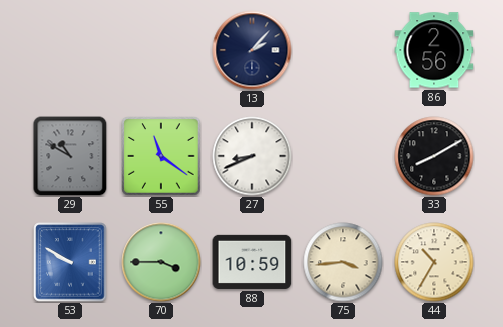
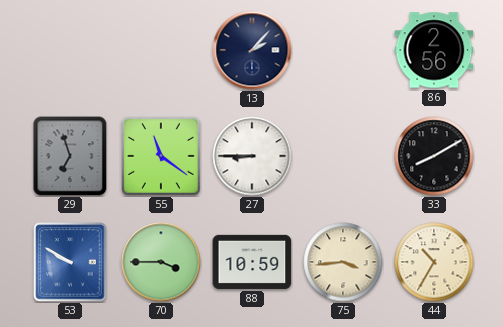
29: 10:50 -> 6:57
27: 8:41 -> 8:45
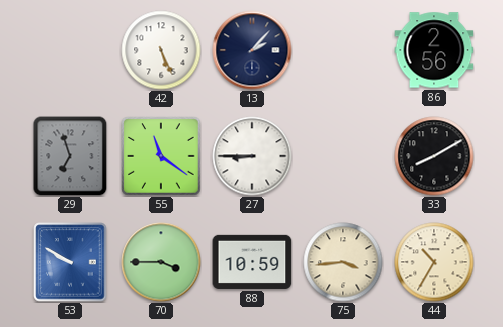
42: none -> 5:26
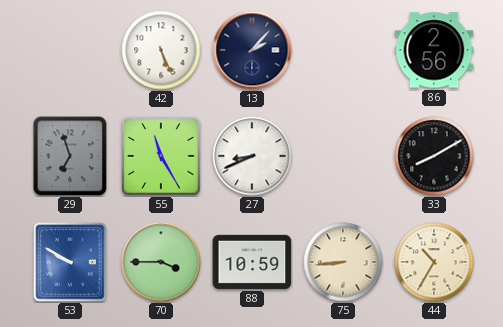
55: 11:21 -> 11:25
27: 8:45 -> 8:41
75: 3:44 -> 8:44
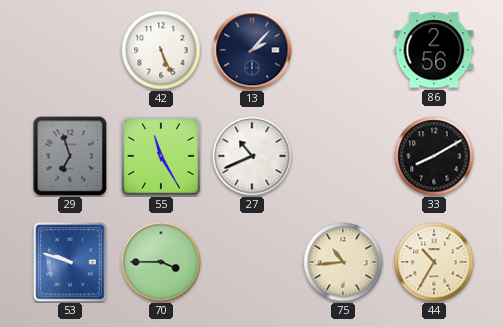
27: 8:41 -> 10:41
53: 9:50 -> 9:48
88: 10:59 -> none
75: 8:44 -> 10:44
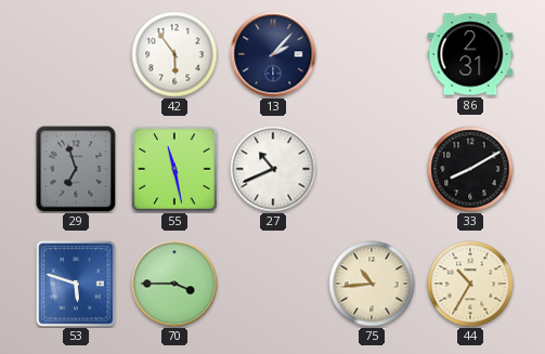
42: 5:26 -> 5:54
86: 2:56 -> 2:31
55: 11:25 -> 11:28
53: 9:48 -> 5:48
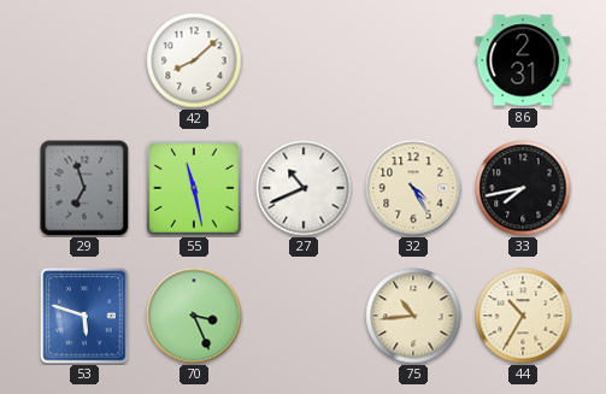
42: 5:54 -> 8:08
13: 2:07 -> none
32: none -> 4:25
33: 8:10 -> 7:43
70: 3:45 -> 3:26
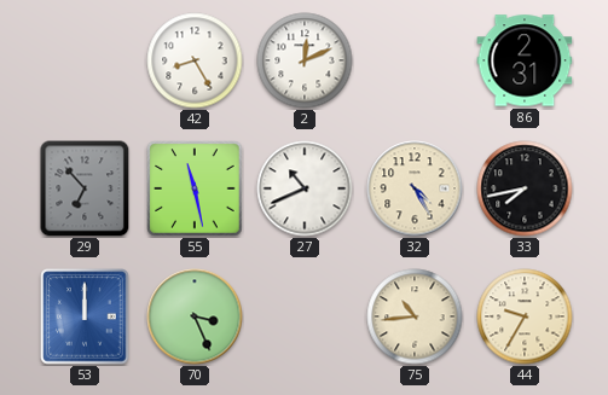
42: 8:08 -> 8:25
2: none -> 12:11
29: 6:57 -> 6:53
53: 5:48 -> 12:00
44: 10:35 -> 9:35
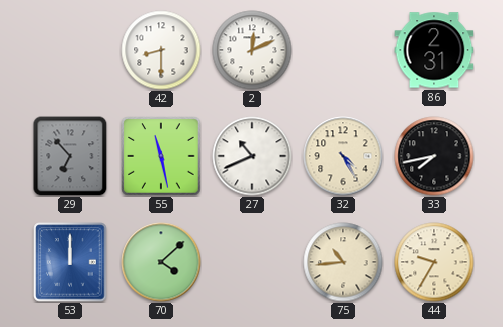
42: 8:25 -> 8:30
70: 3:26 -> 4:08
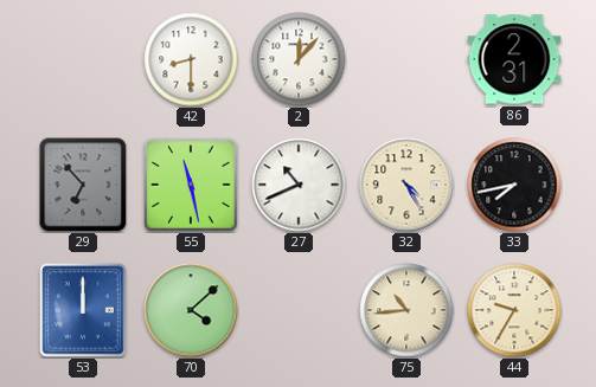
2: 12:11 -> 12:07
